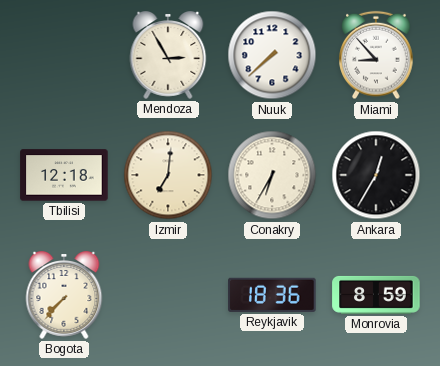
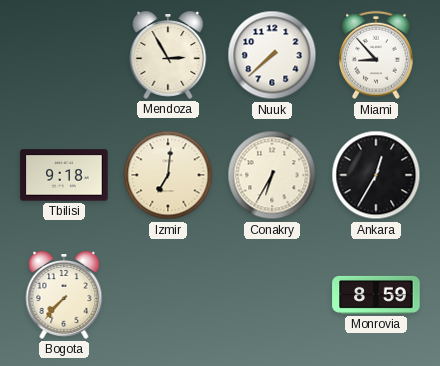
Tbilisi: 12:18 -> 9:18
Reykjavik: 18:36 -> none
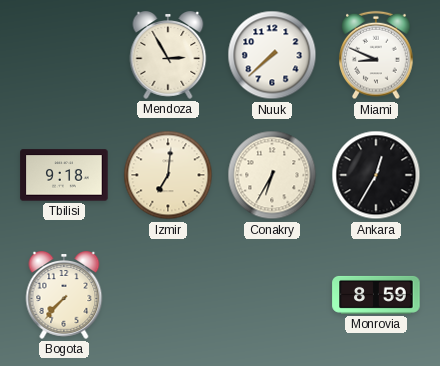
Miami: 8:53 -> 8:49
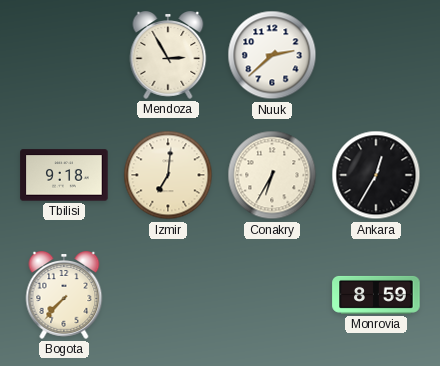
Nuuk: 7:38 -> 2:38
Miami: 8:49 -> none
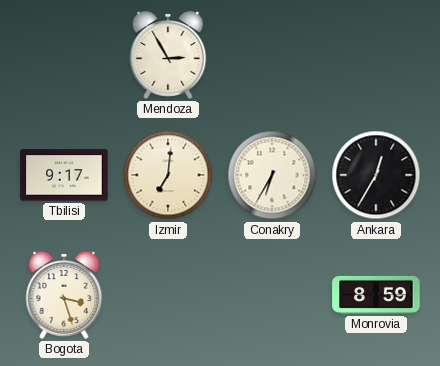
Nuuk: 2:38 -> none
Tbilisi: 9:18 -> 9:17
Bogota: 7:37 -> 3:27
